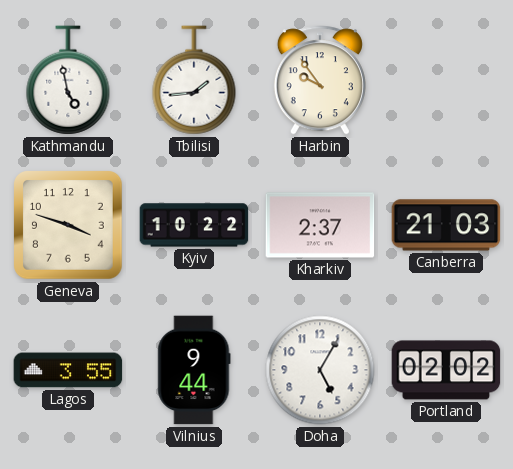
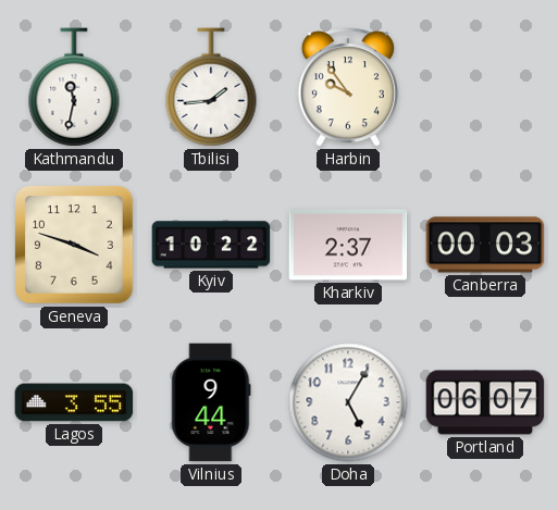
Kathmandu: 4:58 -> 11:32
Canberra: 21:03 -> 00:03
Portland: 02:02 -> 06:07
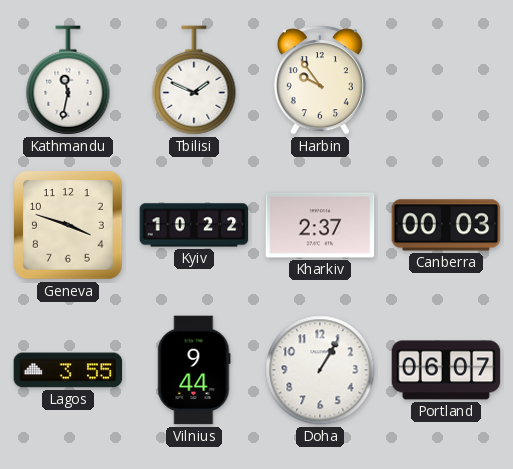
Tbilisi: 1:44 -> 1:49
Doha: 5:05 -> 1:05
